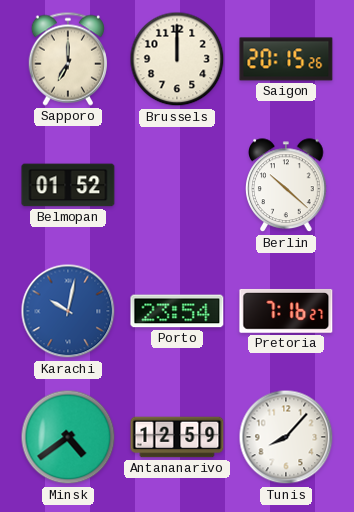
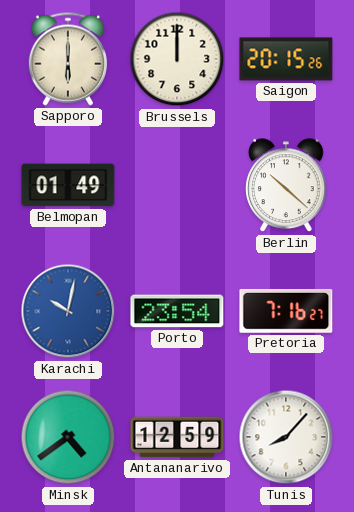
Sapporo: 7:00 -> 6:00
Belmopan: 01:52 -> 01:49
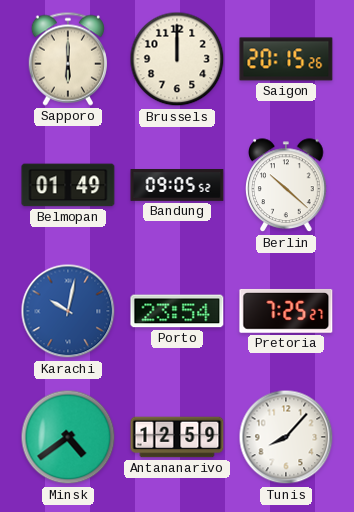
Bandung: none -> 09:05
Pretoria: 7:16 -> 7:25
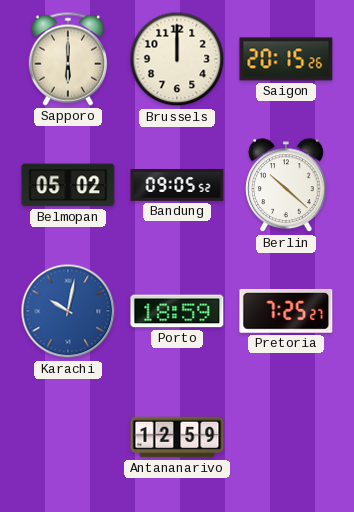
Belmopan: 01:49 -> 05:02
Porto: 23:54 -> 18:59
Minsk: 4:39 -> none
Tunis: 8:07 -> none
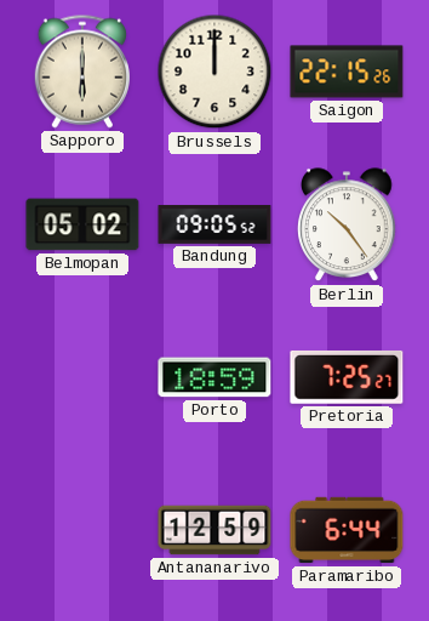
Saigon: 20:15 -> 22:15
Berlin: 10:22 -> 10:24
Karachi: 10:02 -> none
Paramaribo: none -> 6:44
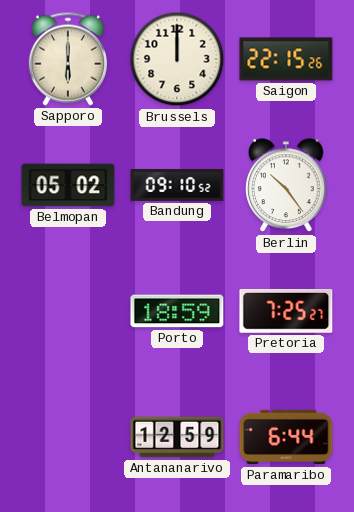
Bandung: 09:05 -> 09:10
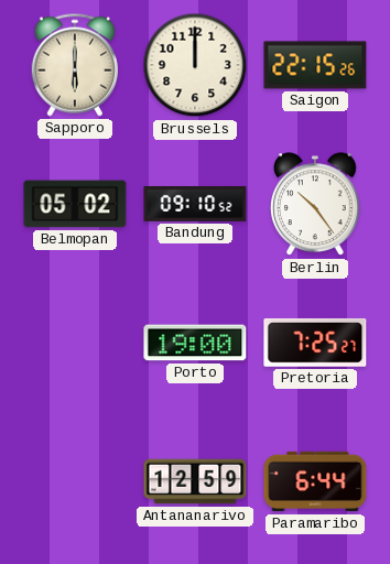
Porto: 18:59 -> 19:00
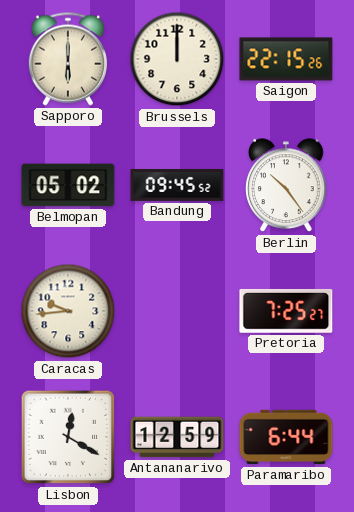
Bandung: 09:10 -> 09:45
Caracas: none -> 9:44
Porto: 19:00 -> none
Lisbon: none -> 12:20
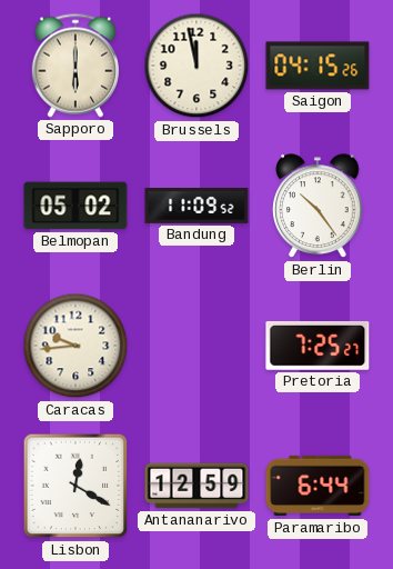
Brussels: 12:00 -> 11:58
Saigon: 22:15 -> 04:15
Bandung: 09:45 -> 11:09
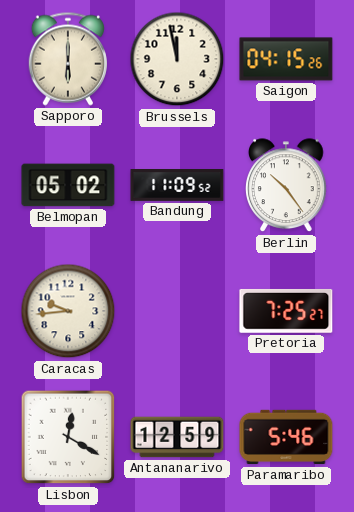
Paramaribo: 6:44 -> 5:46
